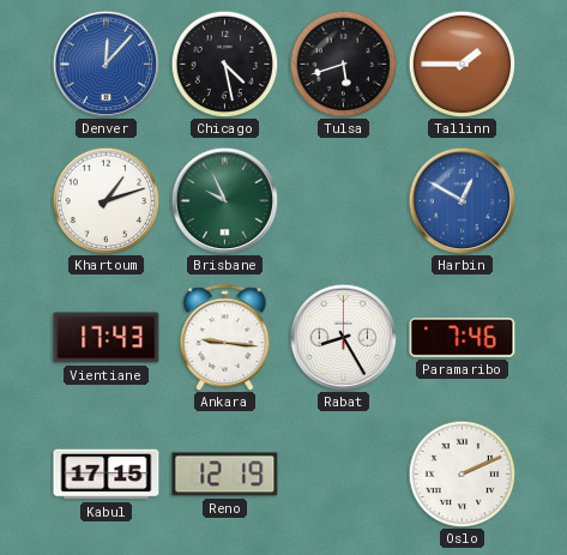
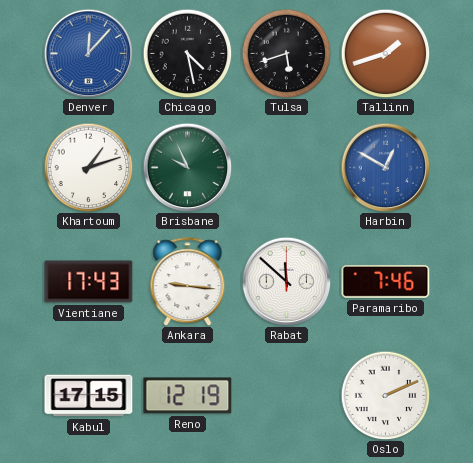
Tallinn: 1:45 -> 1:42
Rabat: 8:25 -> 11:52
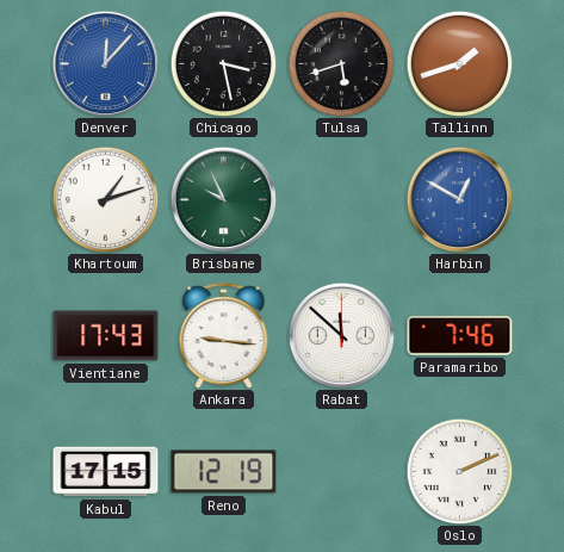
Chicago: 4:28 -> 3:28
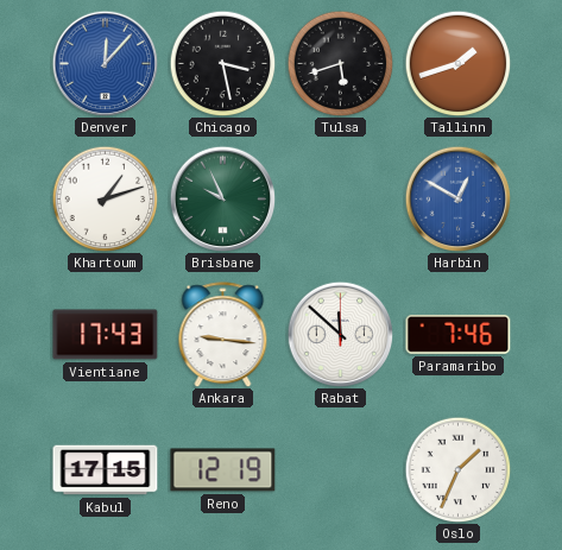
Oslo: 2:11 -> 1:34
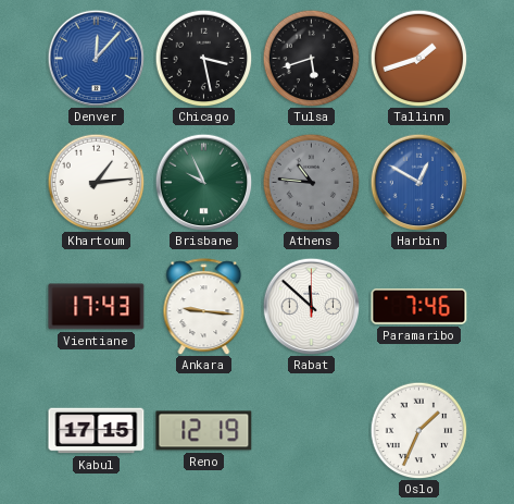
Khartoum: 1:12 -> 1:14
Athens: none -> 10:46
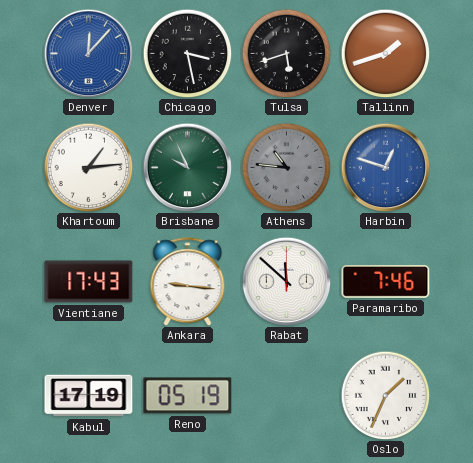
Harbin: 12:50 -> 12:48
Kabul: 17:15 -> 17:19
Reno: 12:19 -> 05:19
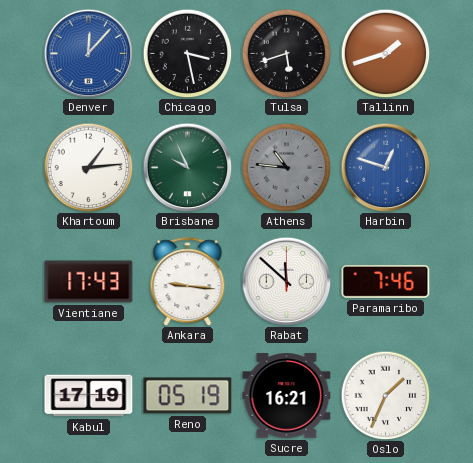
Sucre: none -> 16:21
